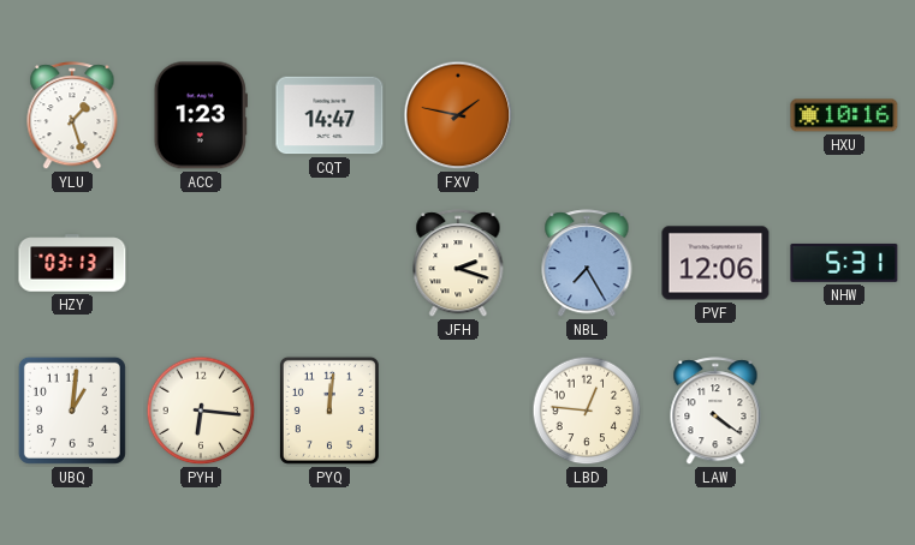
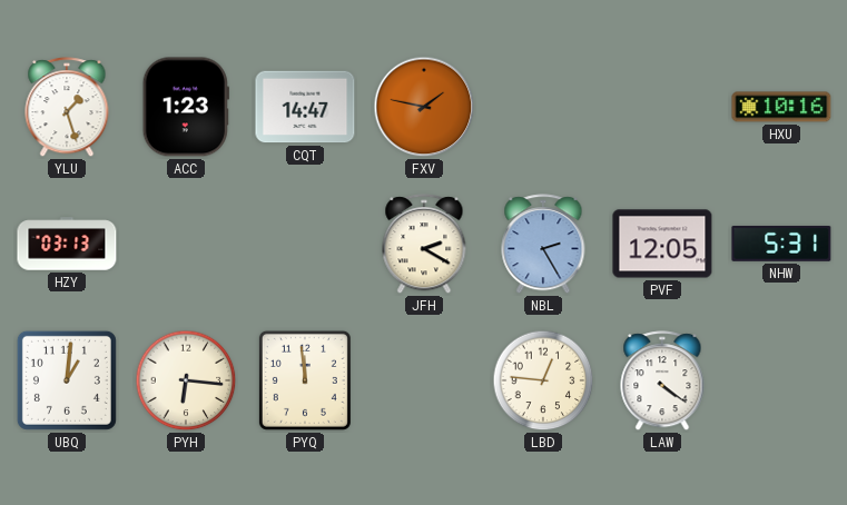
JFH: 2:18 -> 2:20
NBL: 7:25 -> 2:25
PVF: 12:06 -> 12:05
PYQ: 12:01 -> 11:59
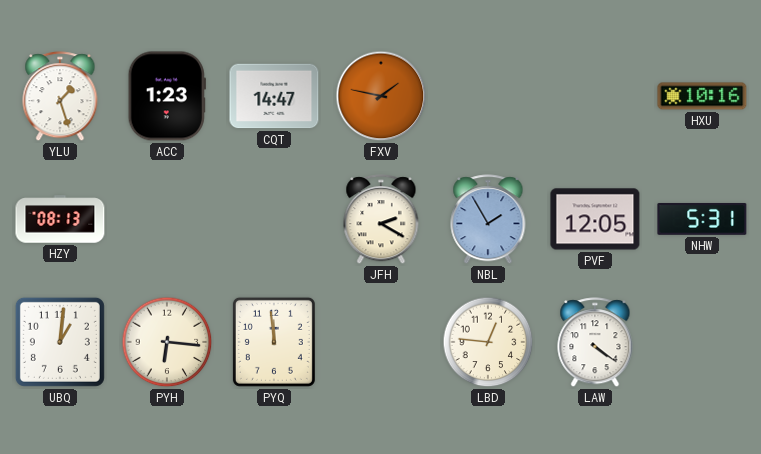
HZY: 03:13 -> 08:13
NBL: 2:25 -> 1:55
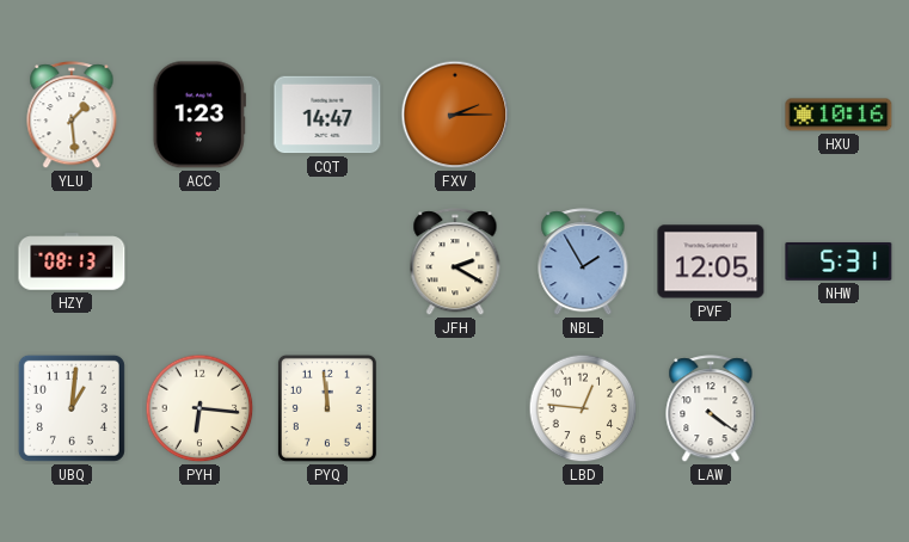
YLU: 1:27 -> 1:29
FXV: 1:47 -> 2:15
